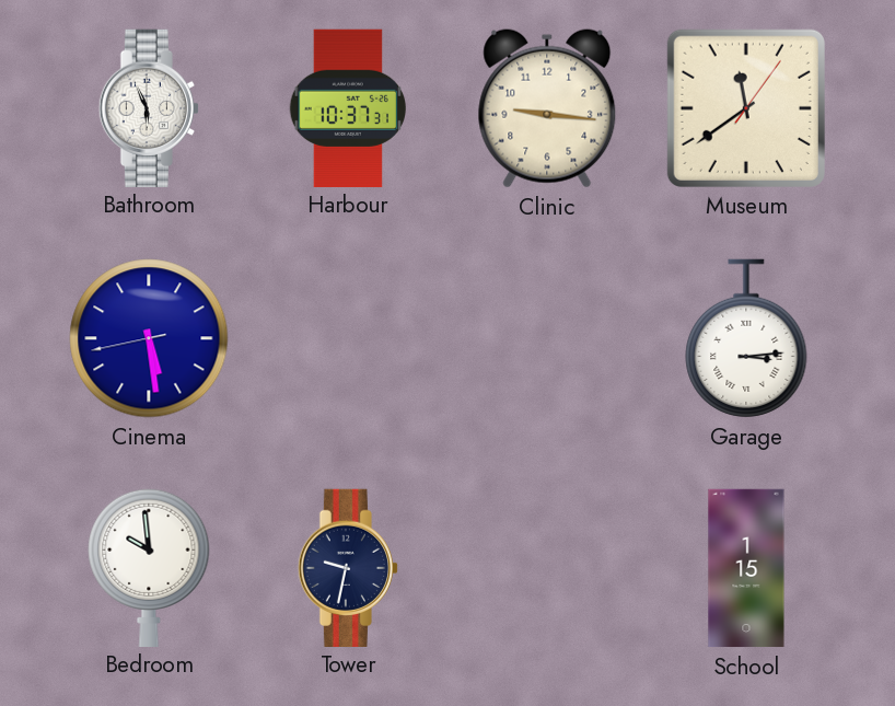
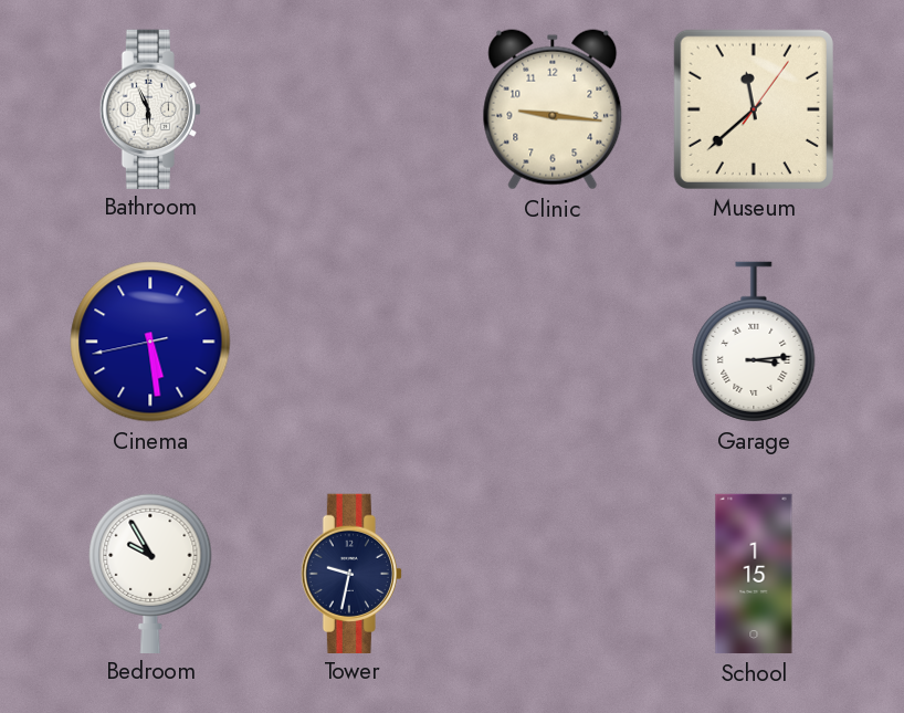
Harbour: 10:37 -> none
Museum: 11:39 -> 11:38
Bedroom: 9:59 -> 9:55
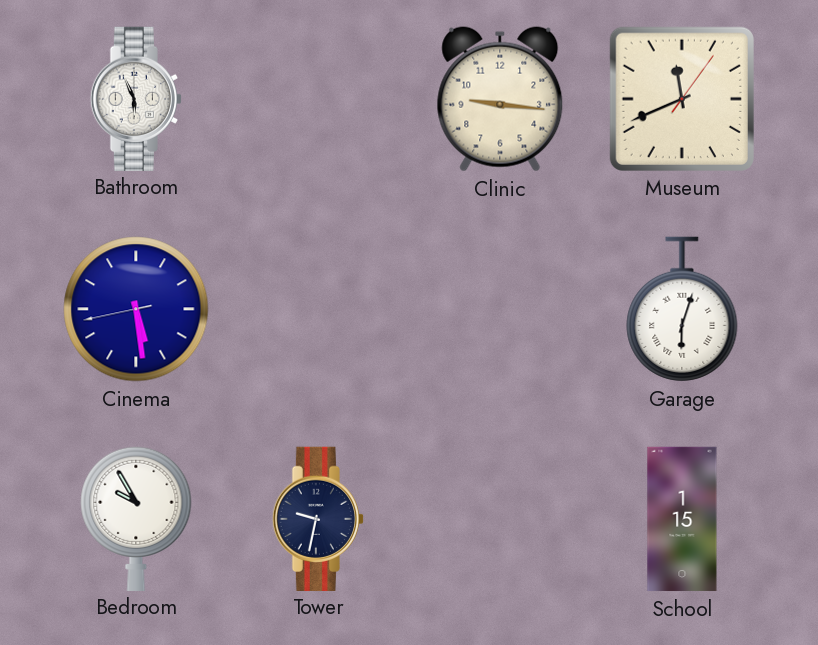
Museum: 11:38 -> 11:41
Garage: 3:14 -> 6:03
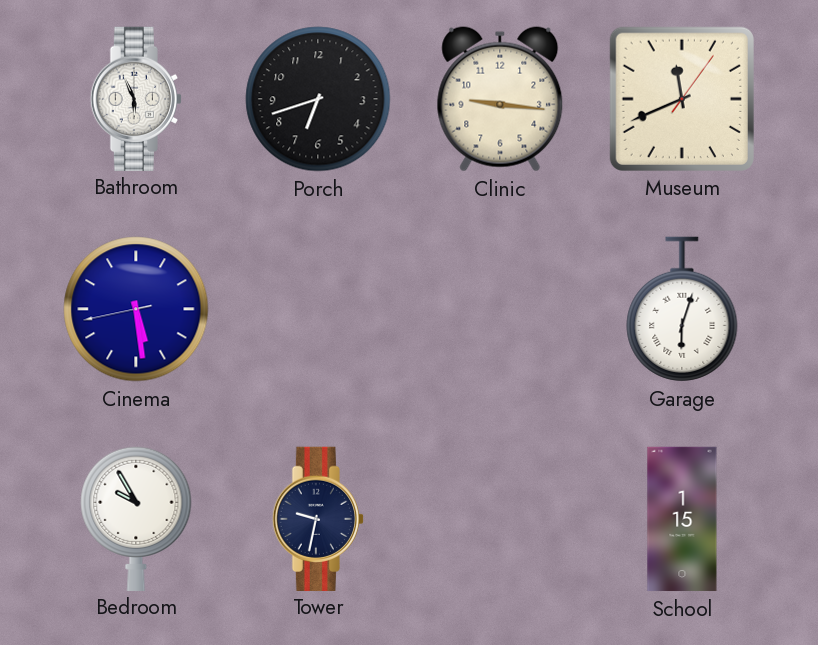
Porch: none -> 6:42
